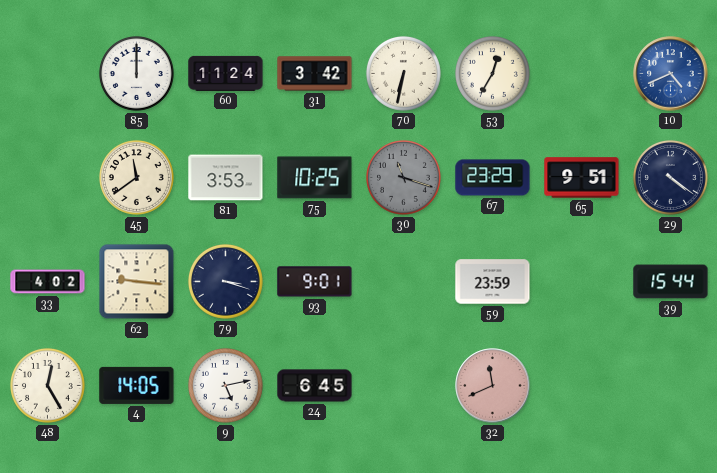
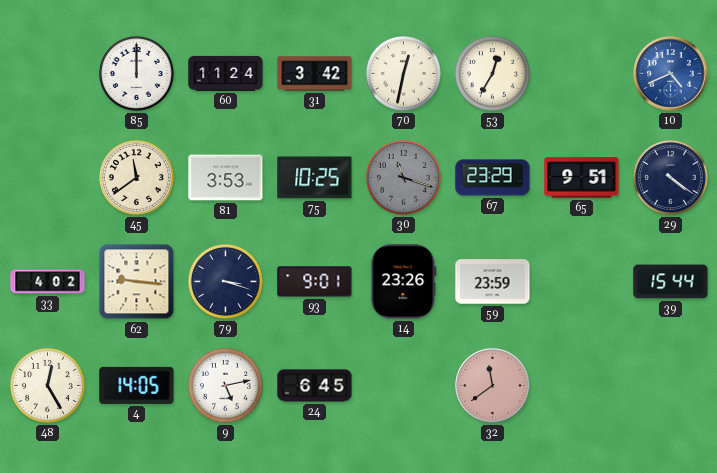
70: 6:32 -> 12:32
14: none -> 23:26
32: 11:41 -> 11:39
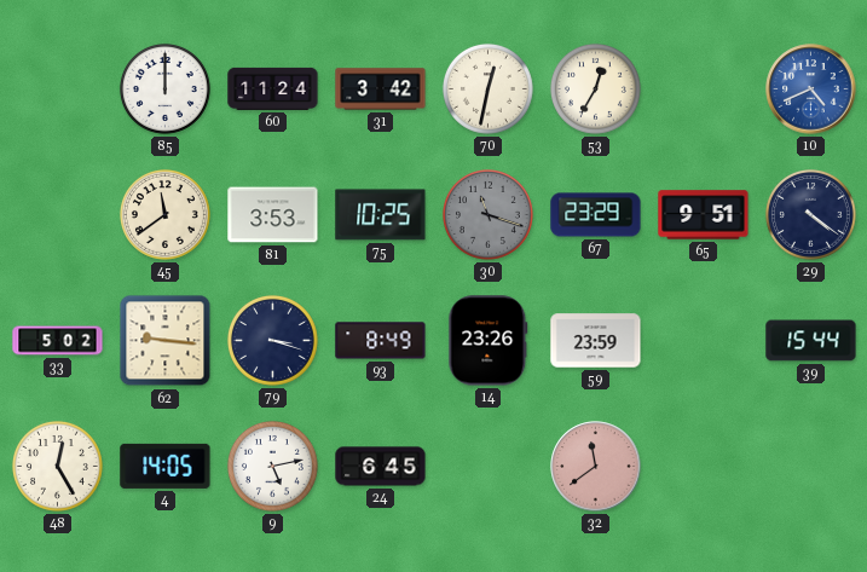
33: 4:02 -> 5:02
93: 9:01 -> 8:49
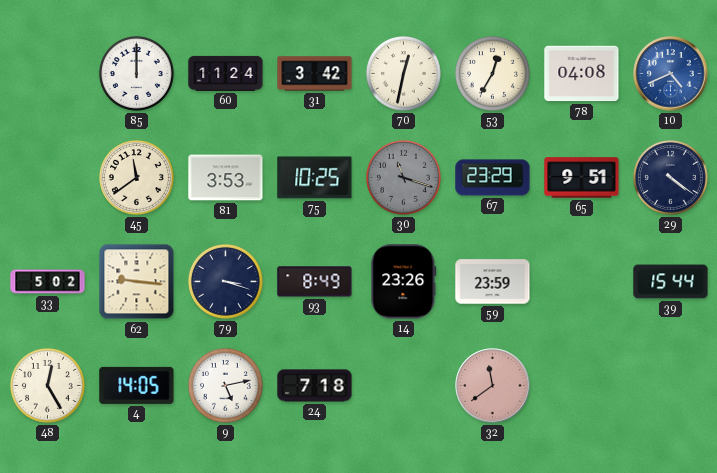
78: none -> 04:08
24: 6:45 -> 7:18
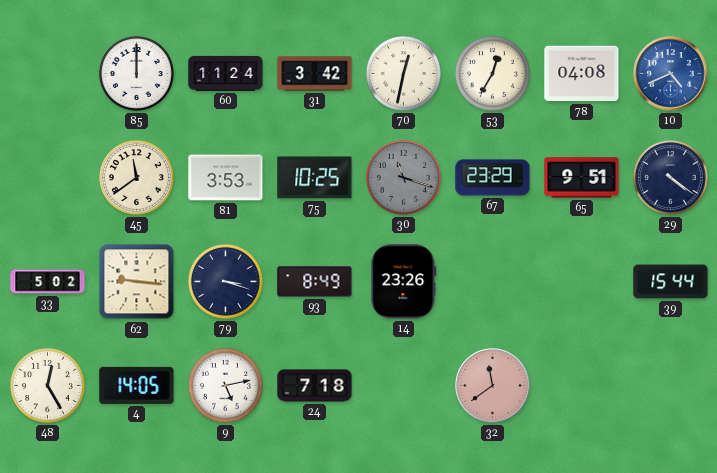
59: 23:59 -> none
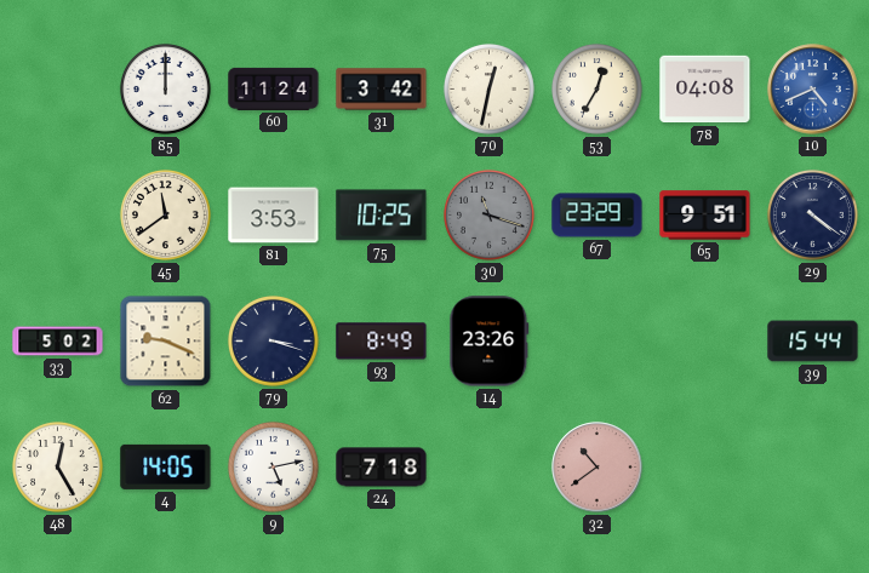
62: 9:16 -> 9:19
32: 11:39 -> 10:39
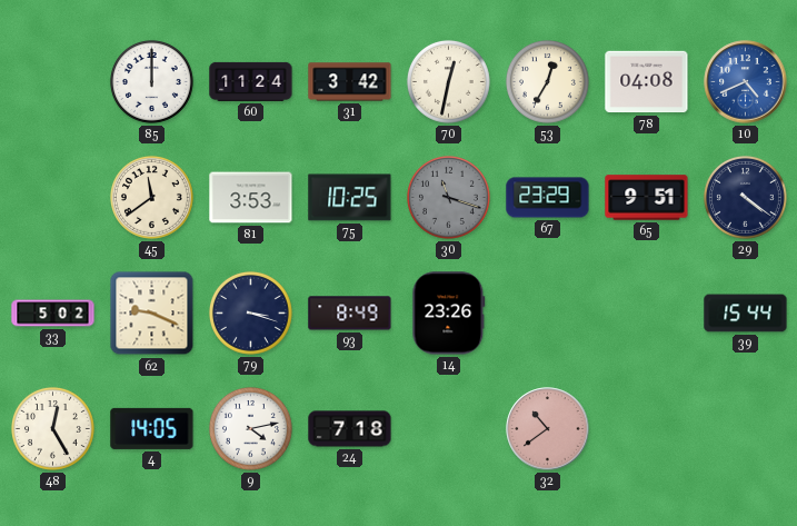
9: 5:13 -> 4:13
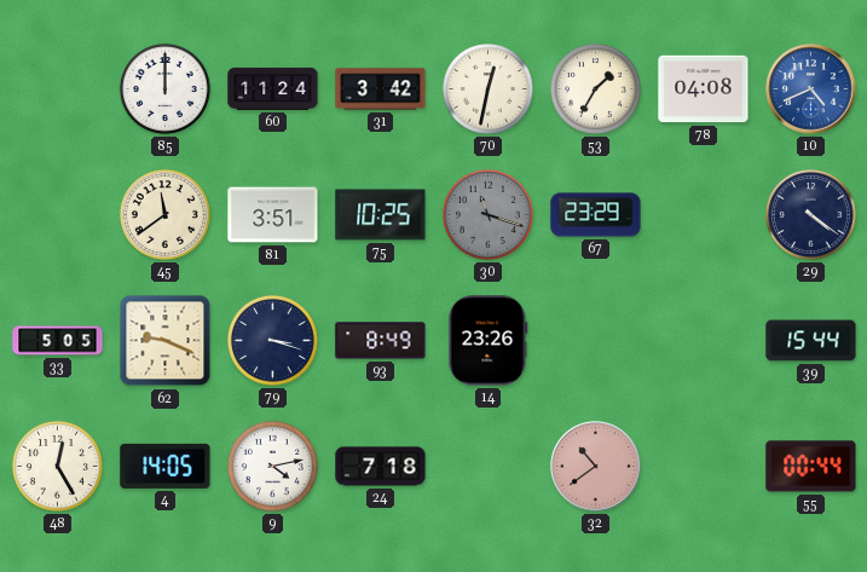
53: 12:35 -> 1:35
81: 3:53 -> 3:51
65: 9:51 -> none
33: 5:02 -> 5:05
55: none -> 00:44
